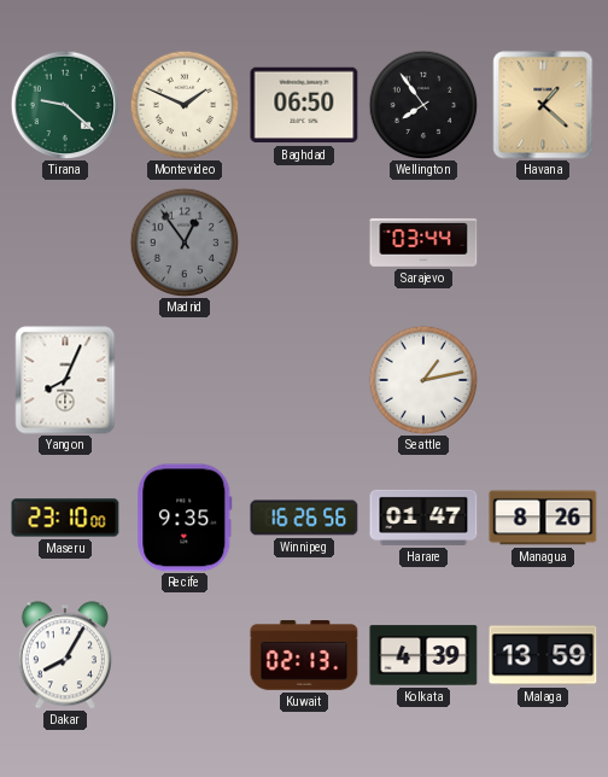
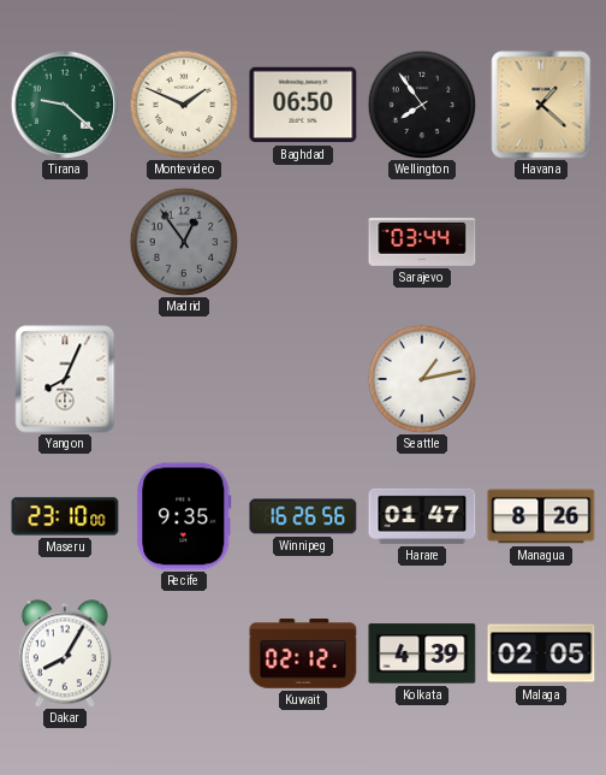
Kuwait: 02:13 -> 02:12
Malaga: 13:59 -> 02:05
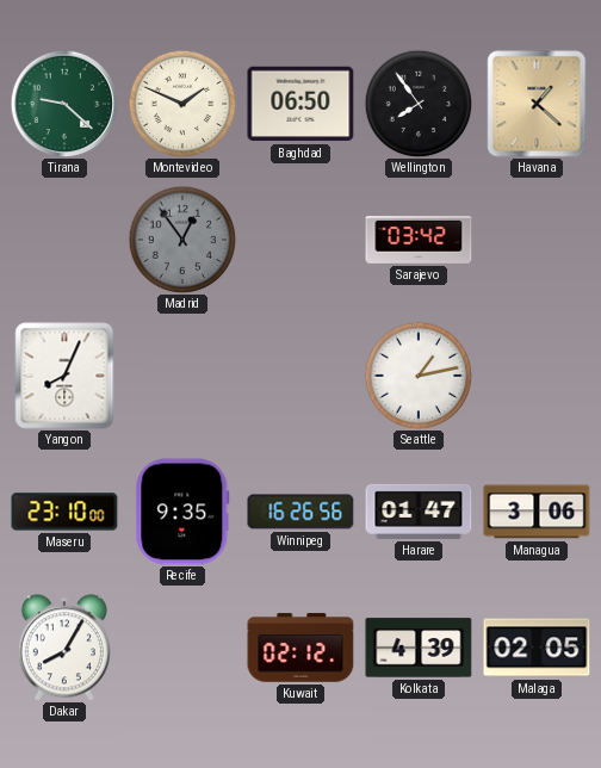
Sarajevo: 03:44 -> 03:42
Managua: 8:26 -> 3:06
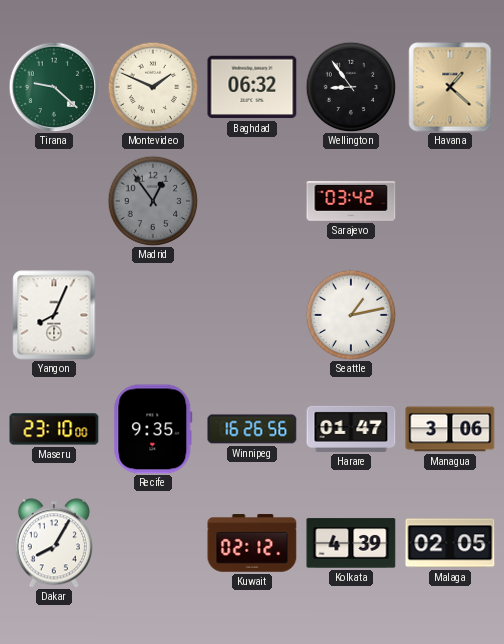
Baghdad: 06:50 -> 06:32
Wellington: 7:54 -> 8:54
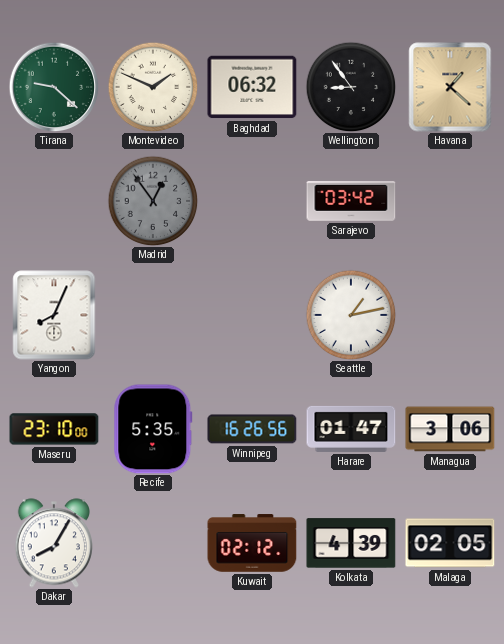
Recife: 9:35 -> 5:35
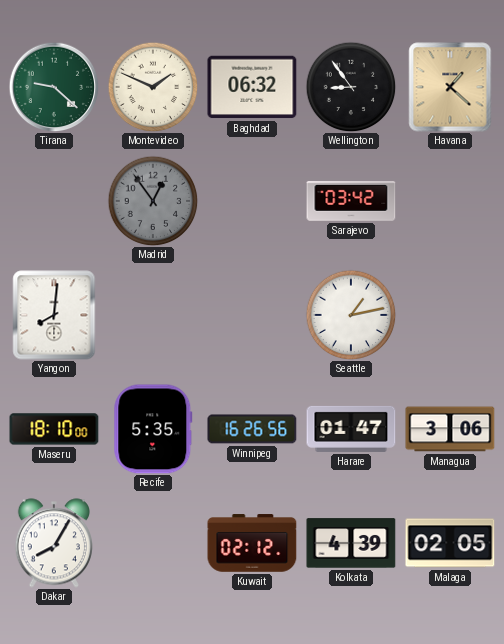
Yangon: 8:04 -> 8:01
Maseru: 23:10 -> 18:10
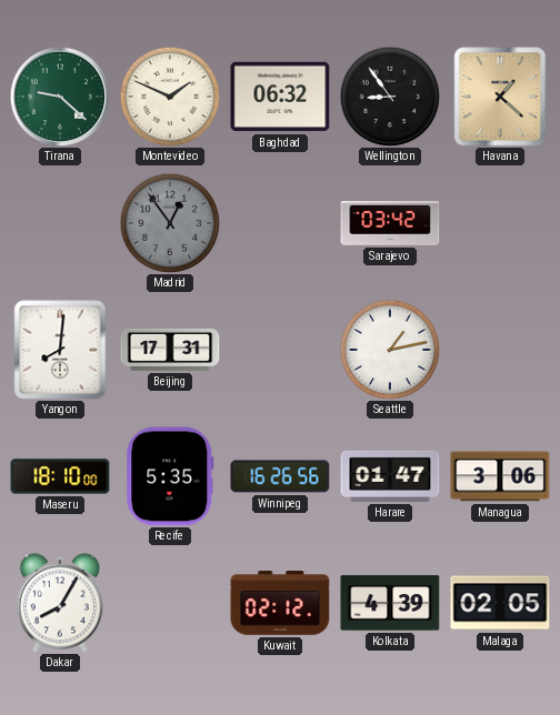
Beijing: none -> 17:31
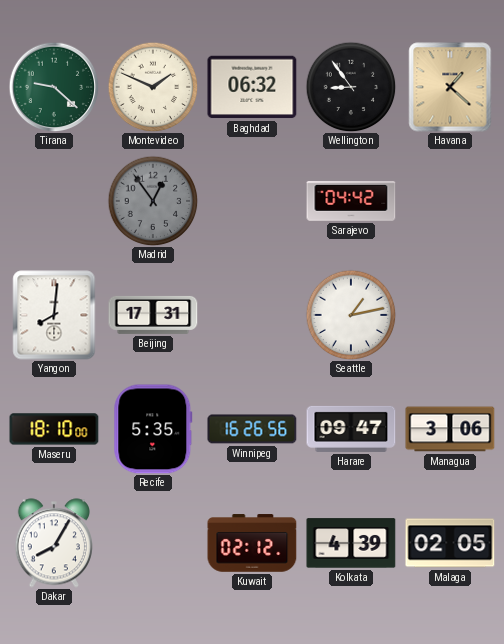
Sarajevo: 03:42 -> 04:42
Harare: 01:47 -> 09:47
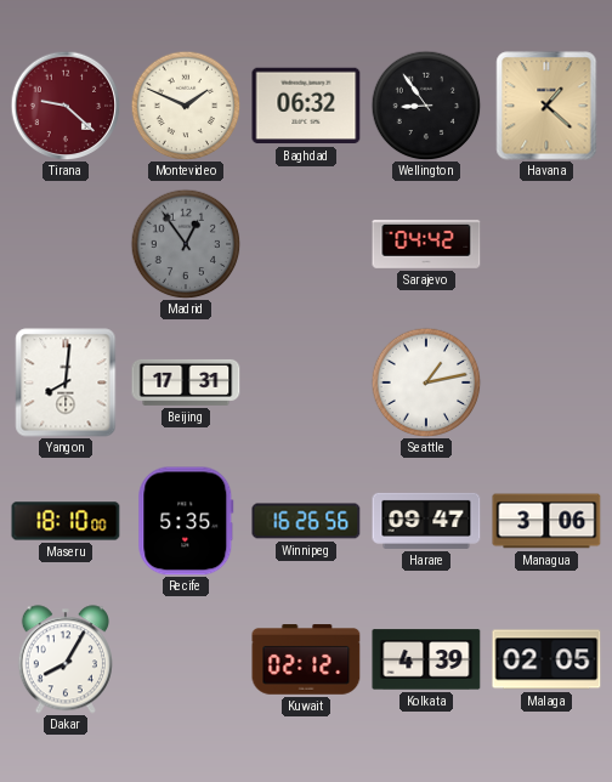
Tirana dial: green -> burgundy
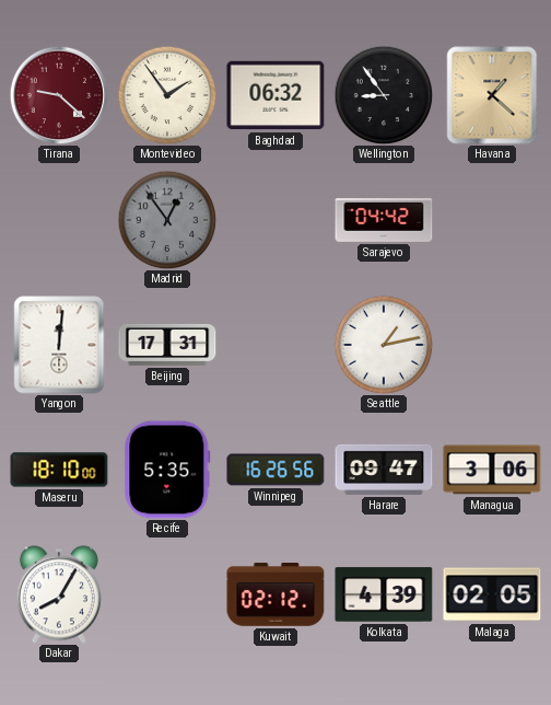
Montevideo: 1:49 -> 1:54
Yangon: 8:01 -> 12:01
